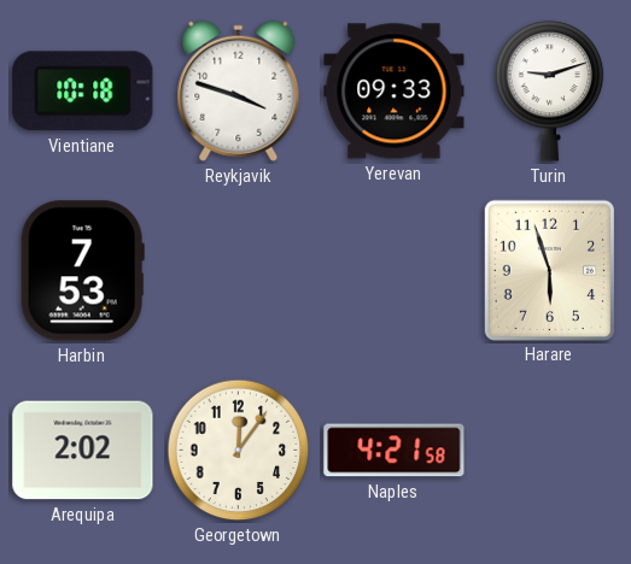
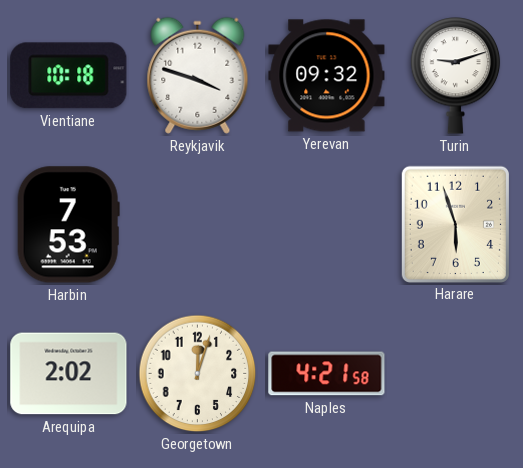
Yerevan: 09:33 -> 09:32
Georgetown: 12:06 -> 12:03
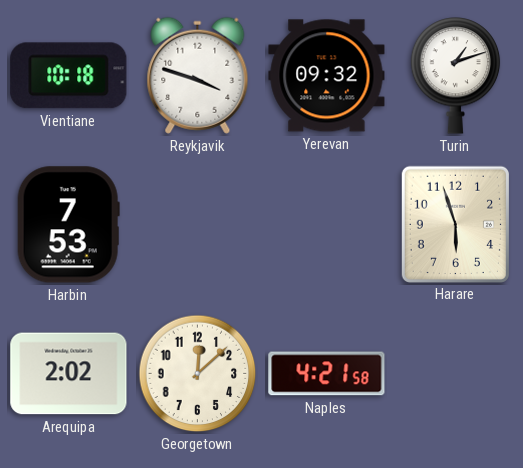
Turin: 9:12 -> 1:12
Georgetown: 12:03 -> 12:08
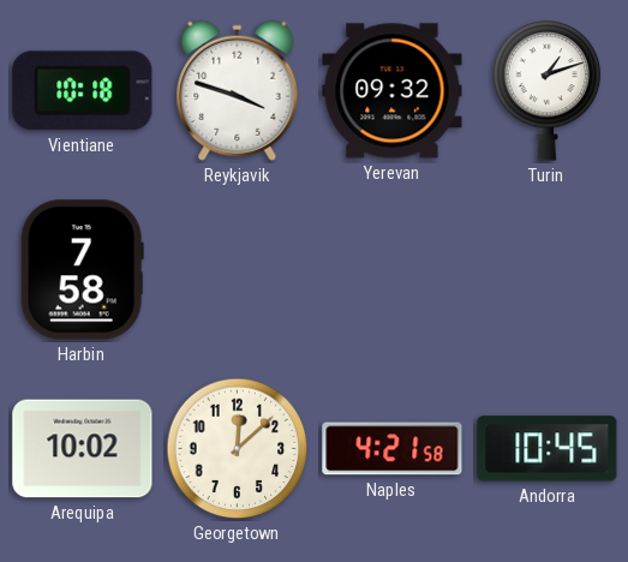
Harbin: 7:53 -> 7:58
Harare: 5:57 -> none
Arequipa: 2:02 -> 10:02
Andorra: none -> 10:45
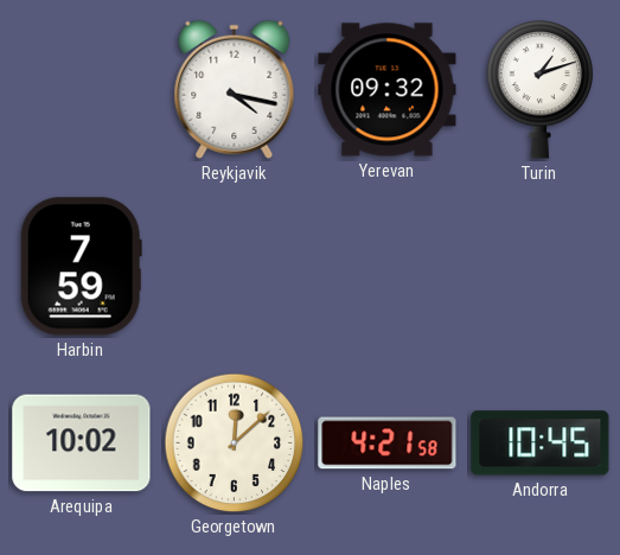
Vientiane: 10:18 -> none
Reykjavik: 3:48 -> 4:17
Harbin: 7:58 -> 7:59
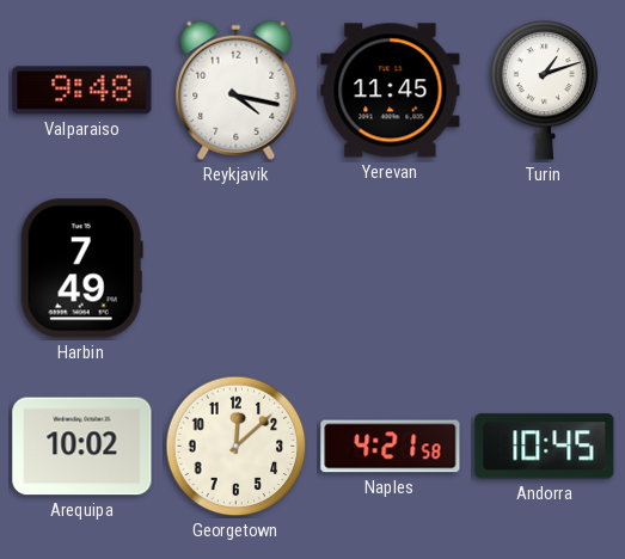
Valparaiso: none -> 9:48
Yerevan: 09:32 -> 11:45
Harbin: 7:59 -> 7:49
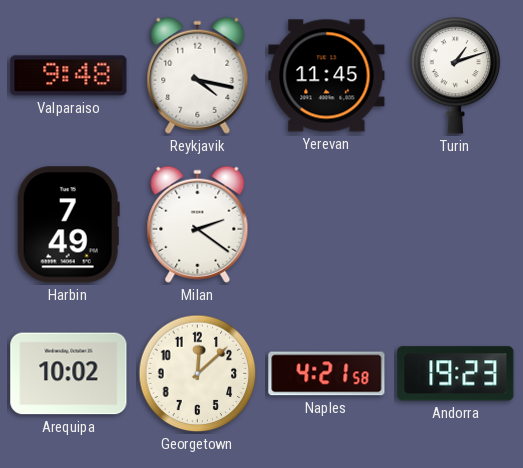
Milan: none -> 2:21
Andorra: 10:45 -> 19:23
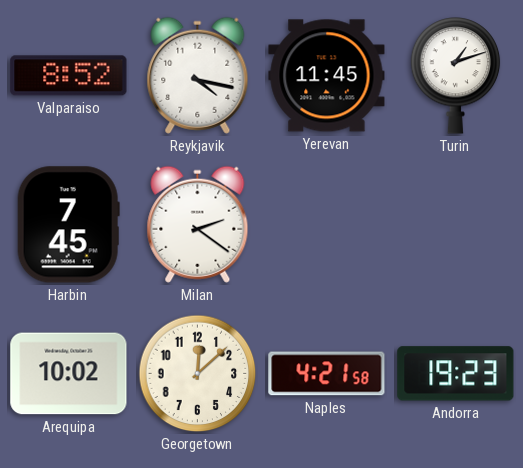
Valparaiso: 9:48 -> 8:52
Harbin: 7:49 -> 7:45
